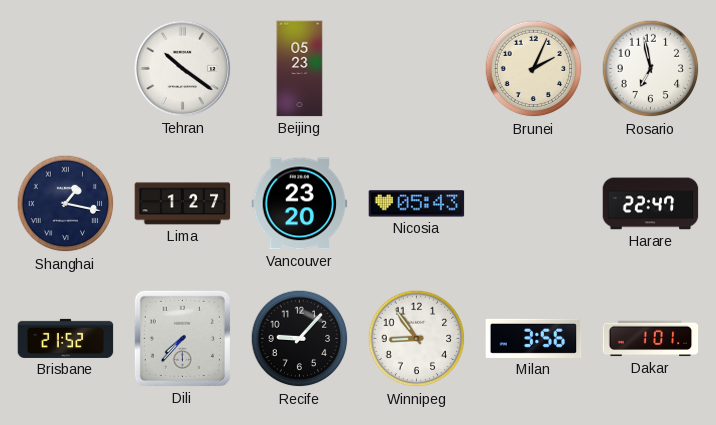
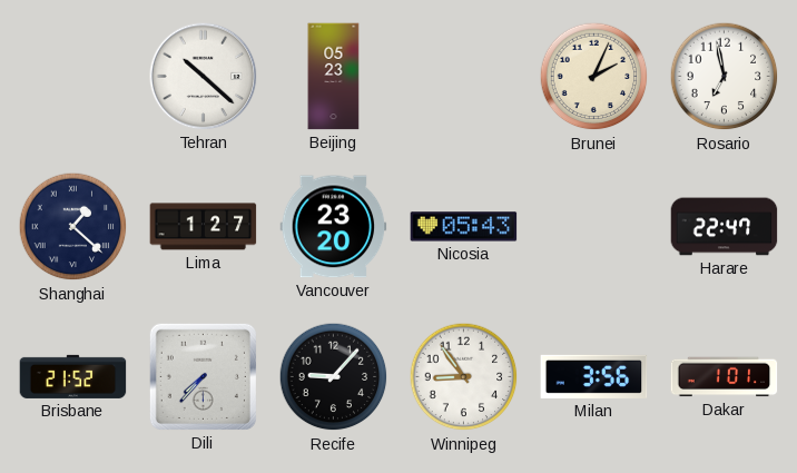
Tehran: 10:21 -> 10:22
Shanghai: 1:17 -> 1:22
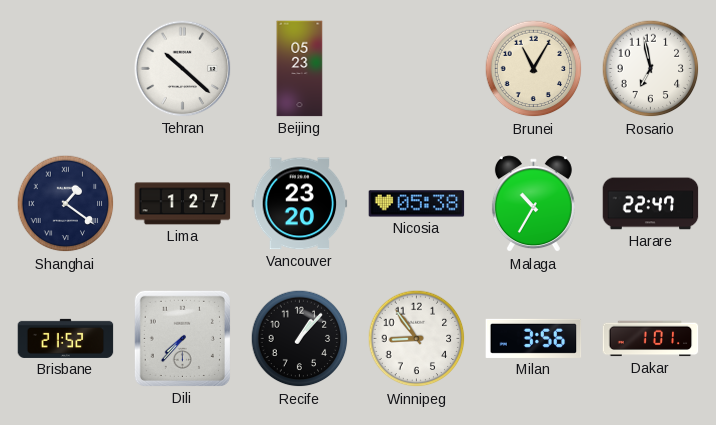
Brunei: 2:04 -> 11:05
Shanghai: 1:22 -> 1:21
Nicosia: 05:43 -> 05:38
Malaga: none -> 10:35
Recife: 9:07 -> 1:07
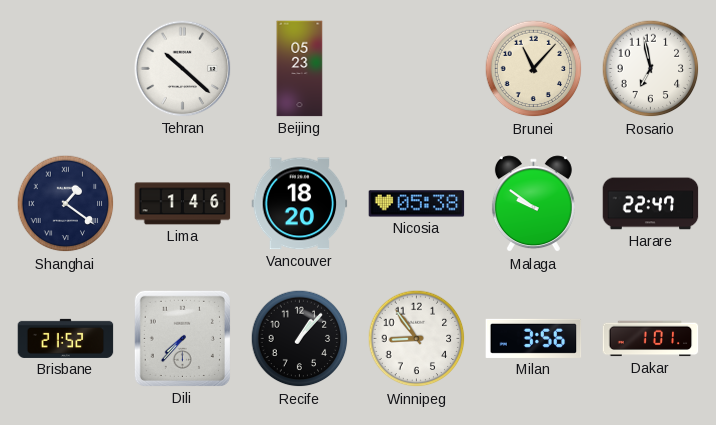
Brunei: 11:05 -> 11:07
Lima: 1:27 -> 1:46
Vancouver: 23:20 -> 18:20
Malaga: 10:35 -> 9:51
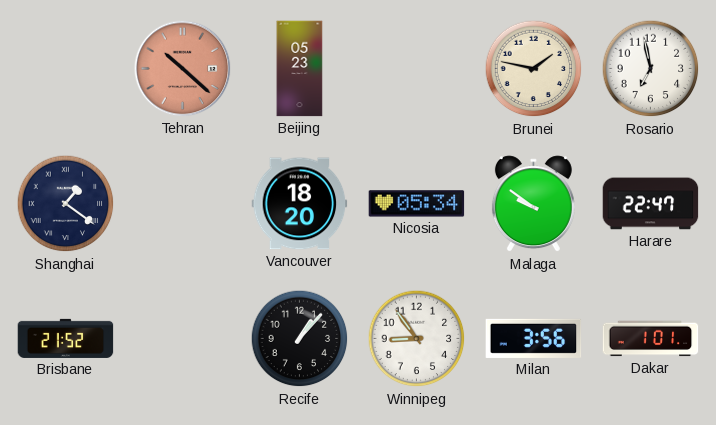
Tehran dial: white -> salmon
Brunei: 11:07 -> 1:47
Lima: 1:46 -> none
Nicosia: 05:38 -> 05:34
Dili: 7:37 -> none
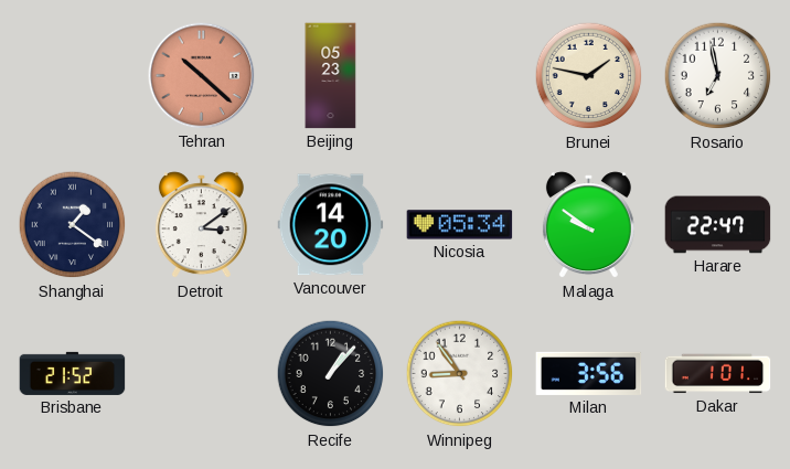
Detroit: none -> 3:09
Vancouver: 18:20 -> 14:20
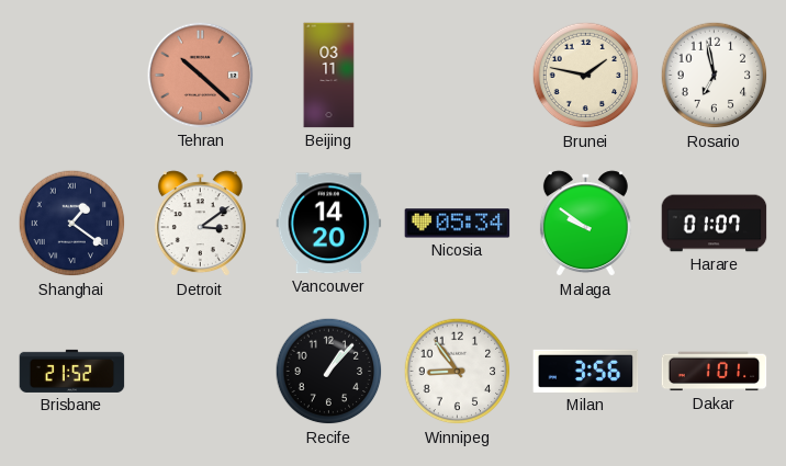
Beijing: 05:23 -> 03:11
Harare: 22:47 -> 01:07
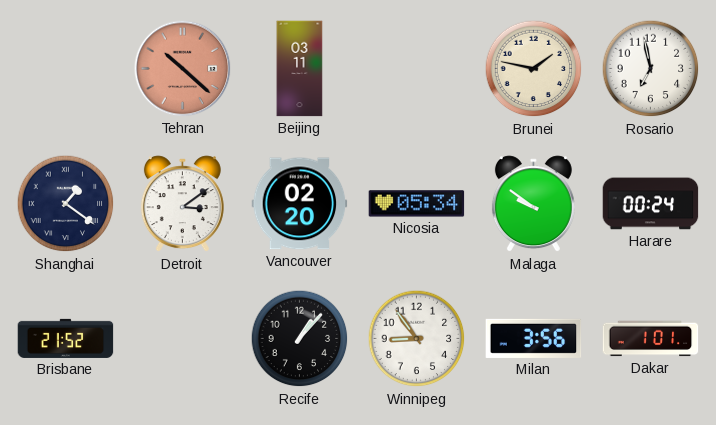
Vancouver: 14:20 -> 02:20
Harare: 01:07 -> 00:24
